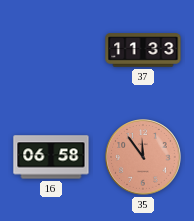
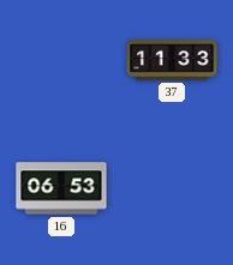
16: 06:58 -> 06:53
35: 11:54 -> none
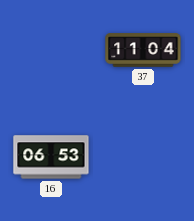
37: 11:33 -> 11:04
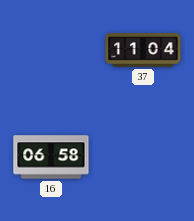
16: 06:53 -> 06:58
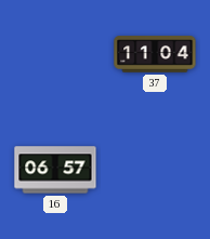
16: 06:58 -> 06:57
